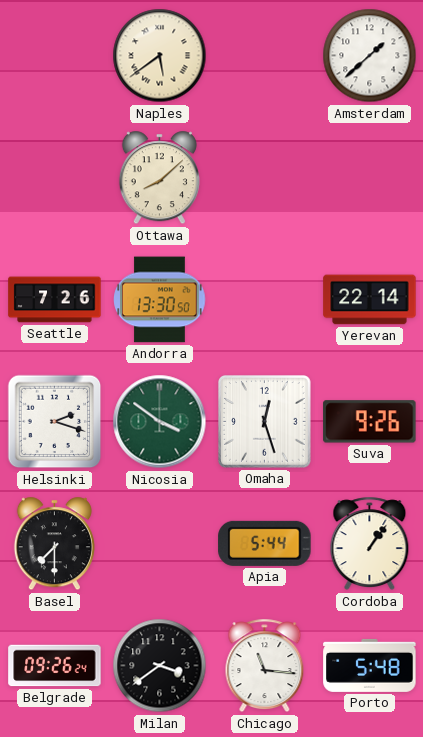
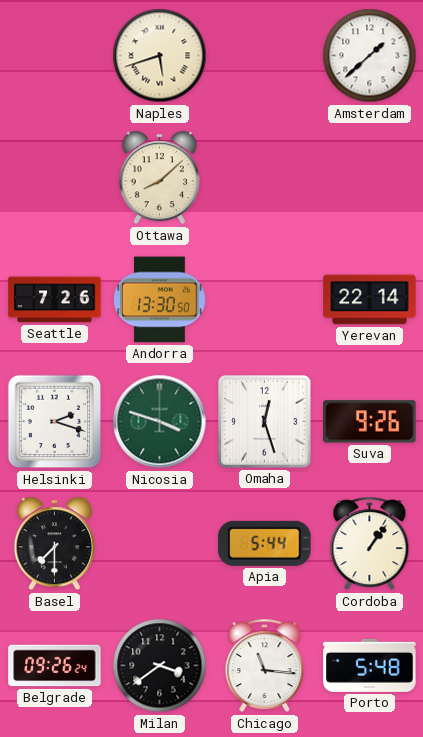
Naples: 5:39 -> 5:42
Nicosia: 3:51 -> 3:48
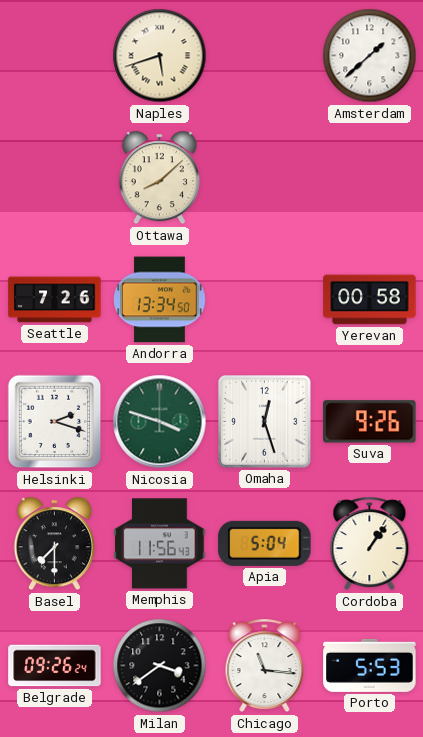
Andorra: 13:30 -> 13:34
Yerevan: 22:14 -> 00:58
Memphis: none -> 11:56
Apia: 5:44 -> 5:04
Porto: 5:48 -> 5:53
